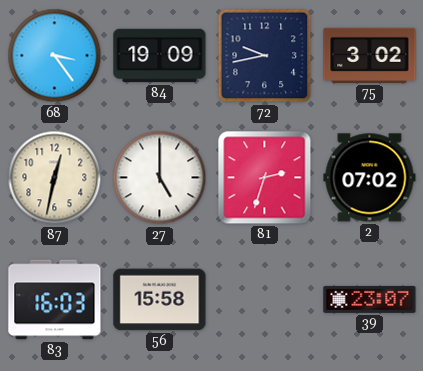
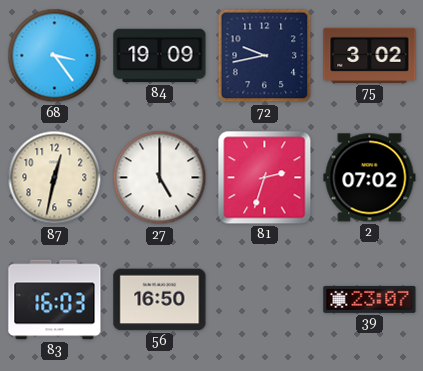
56: 15:58 -> 16:50
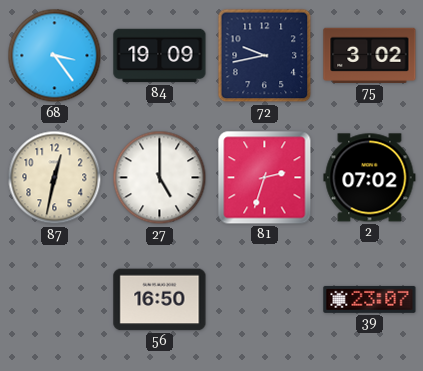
83: 16:03 -> none
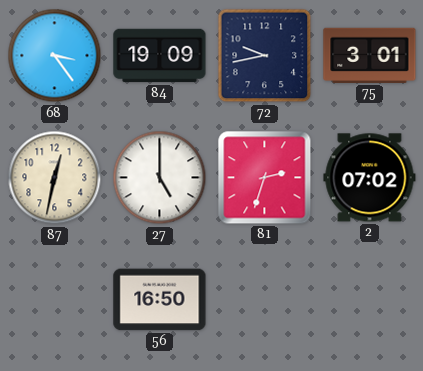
75: 3:02 -> 3:01
39: 23:07 -> none
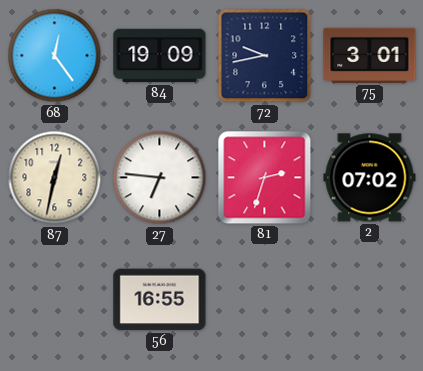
68: 3:24 -> 12:24
27: 5:00 -> 6:46
56: 16:50 -> 16:55
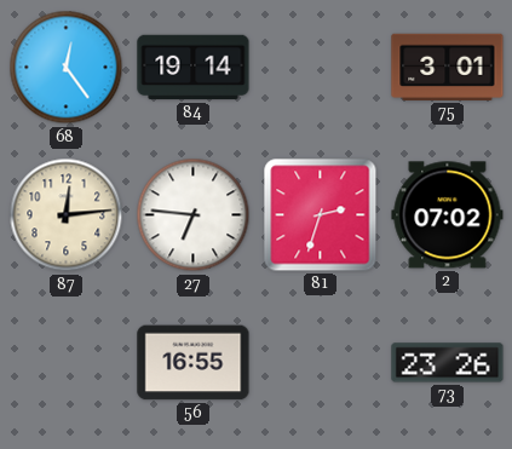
84: 19:09 -> 19:14
72: 9:43 -> none
87: 12:32 -> 12:14
73: none -> 23:26
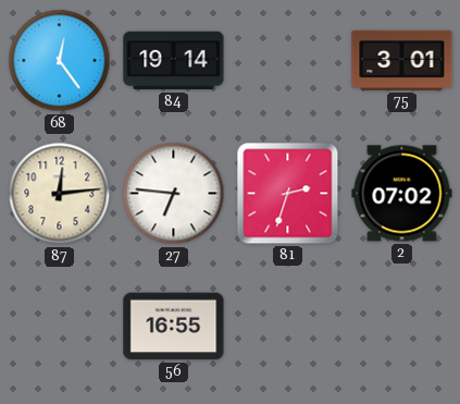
73: 23:26 -> none
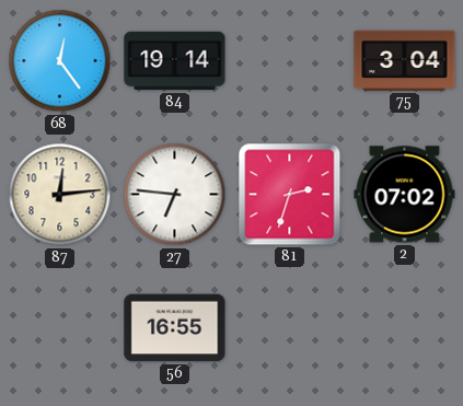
75: 3:01 -> 3:04
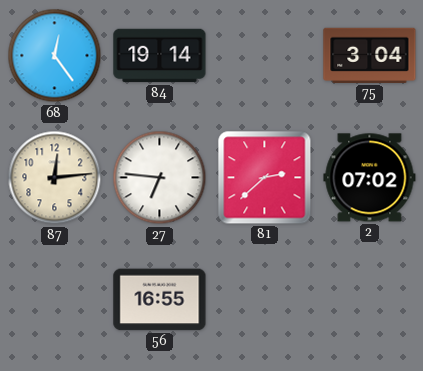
81: 2:33 -> 2:38
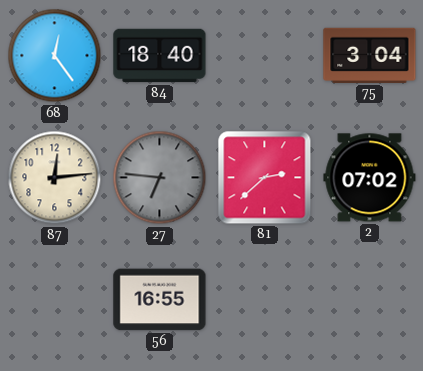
84: 19:14 -> 18:40
27 dial: white -> grey
